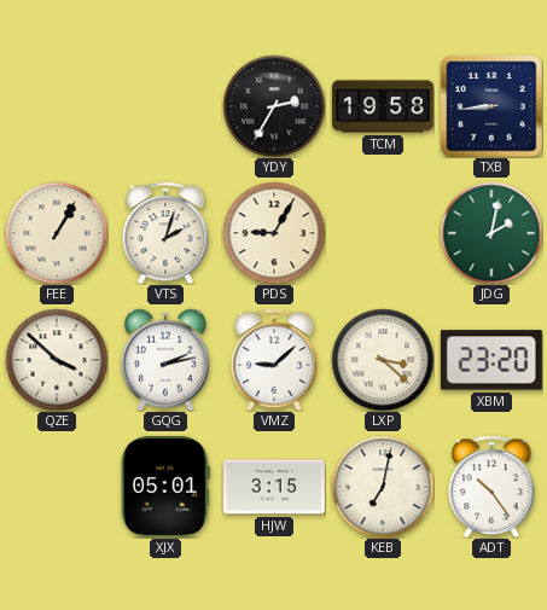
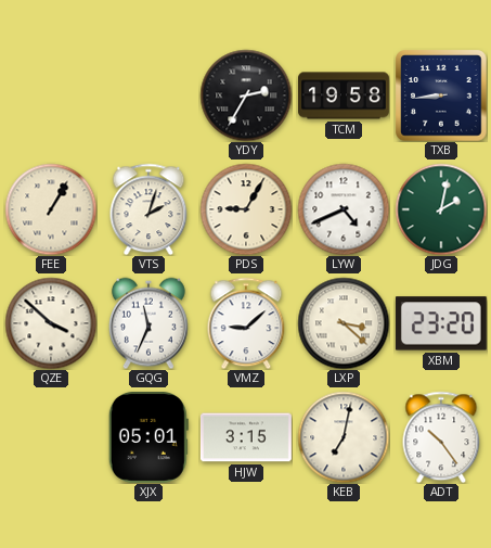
LYW: none -> 4:41
GQG: 2:13 -> 11:34
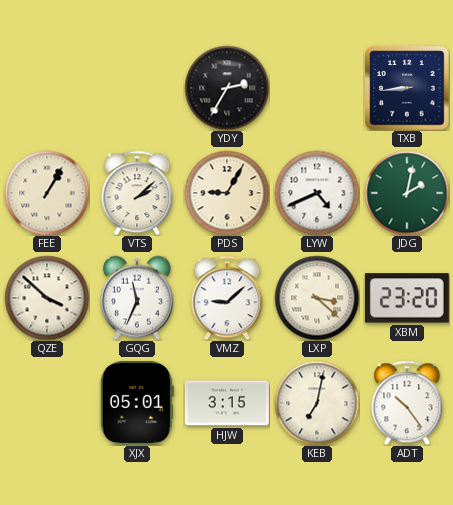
TCM: 19:58 -> none
VTS: 2:03 -> 2:08
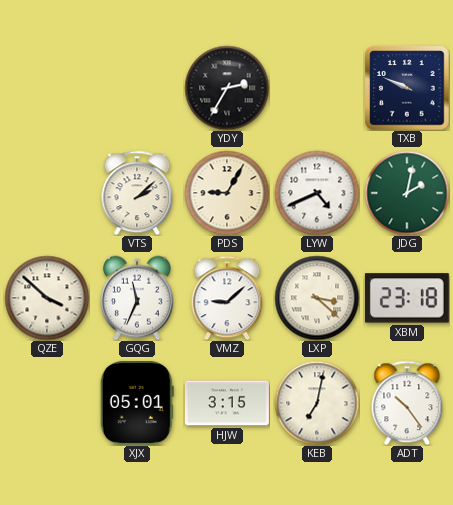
TXB: 8:44 -> 9:49
FEE: 1:05 -> none
XBM: 23:20 -> 23:18
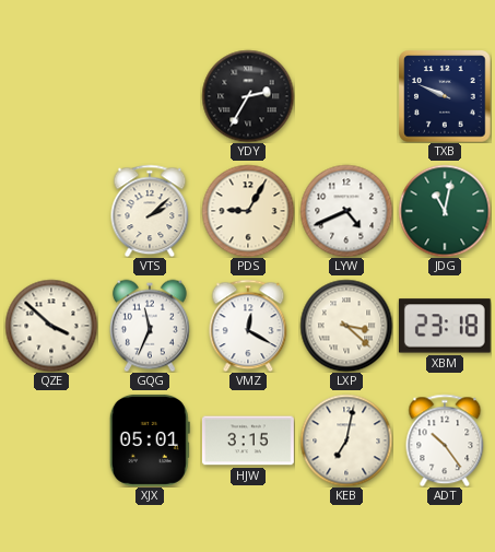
JDG: 2:02 -> 11:02
VMZ: 9:08 -> 12:20
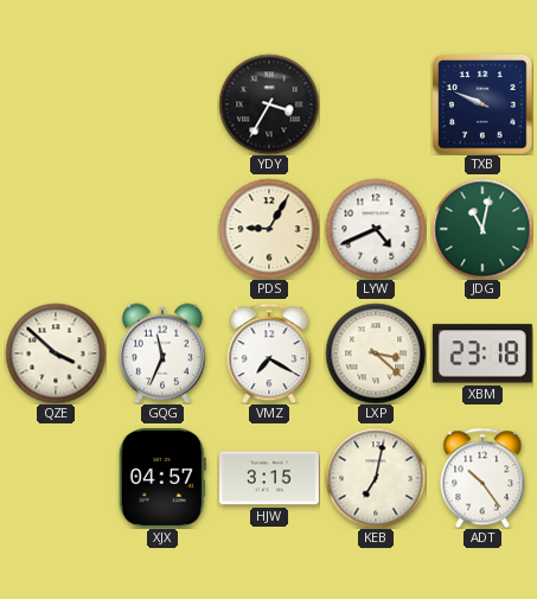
YDY: 2:35 -> 3:35
VTS: 2:08 -> none
VMZ: 12:20 -> 7:20
XJX: 05:01 -> 04:57
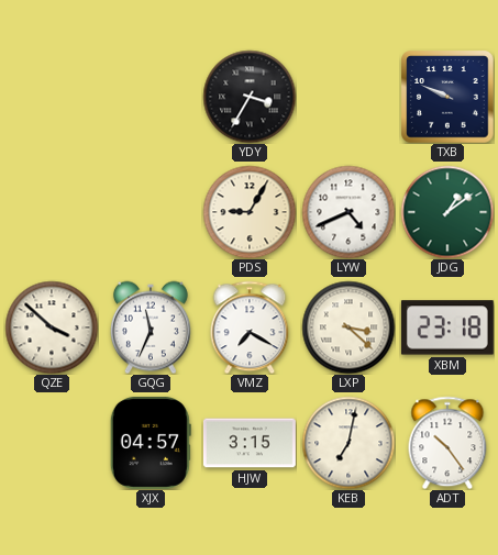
JDG: 11:02 -> 1:09
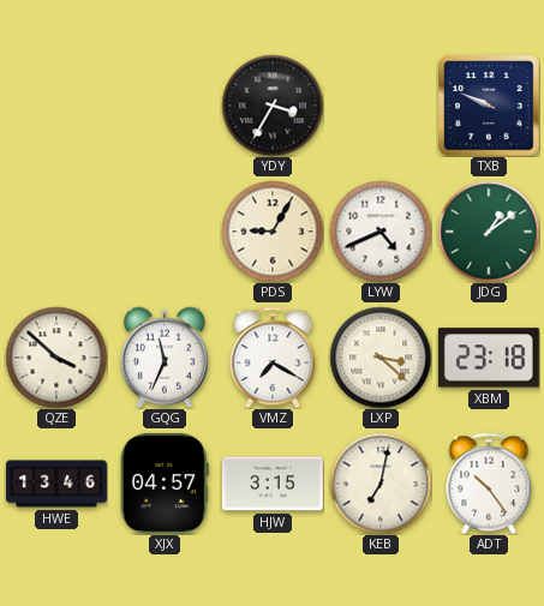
HWE: none -> 13:46
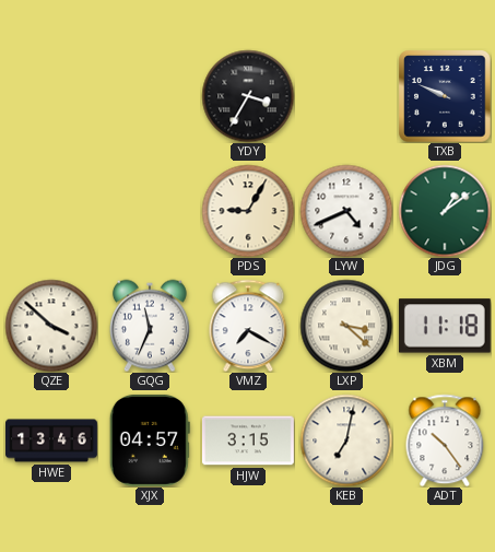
XBM: 23:18 -> 11:18
